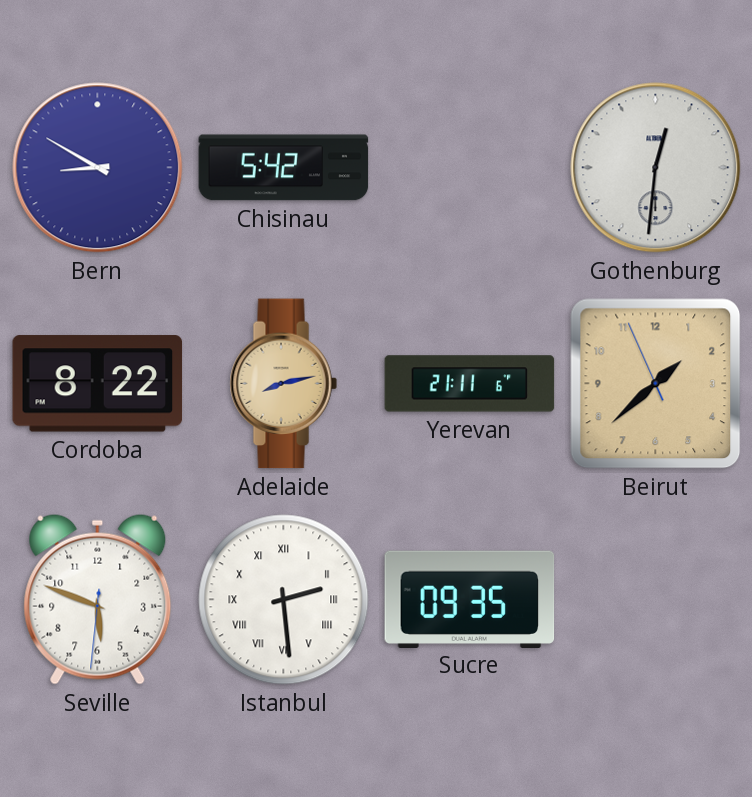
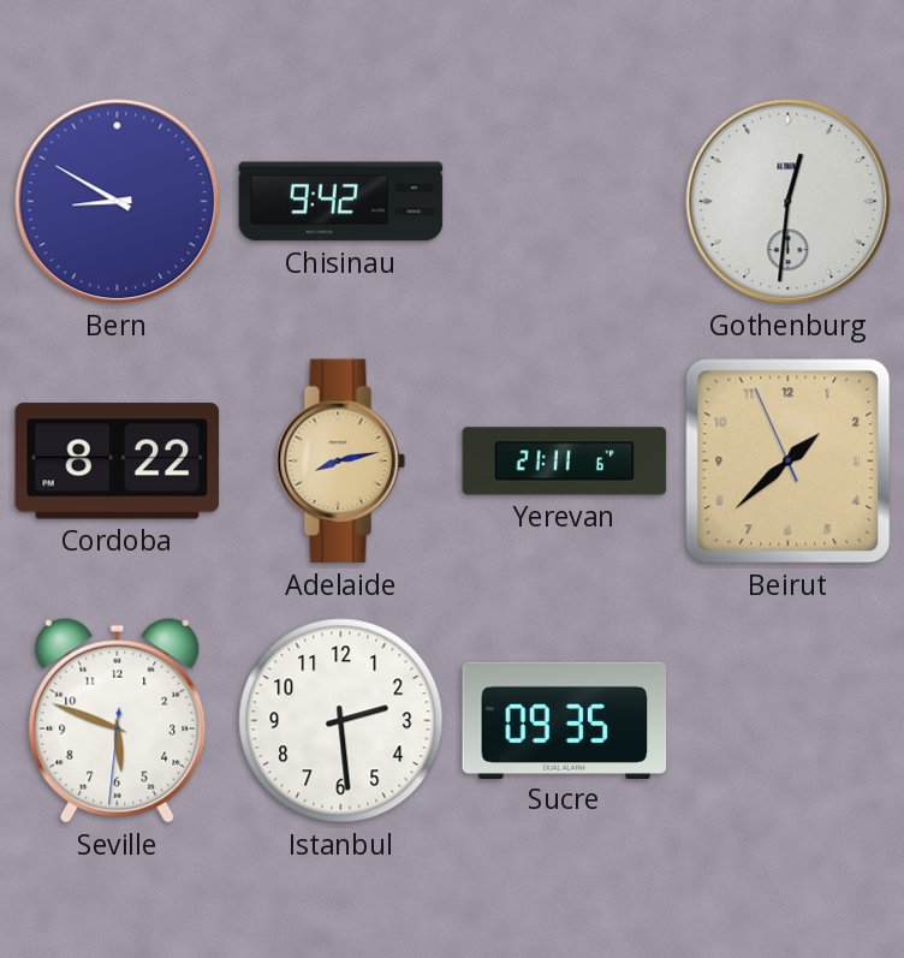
Chisinau: 5:42 -> 9:42
Istanbul numerals: Roman -> Arabic
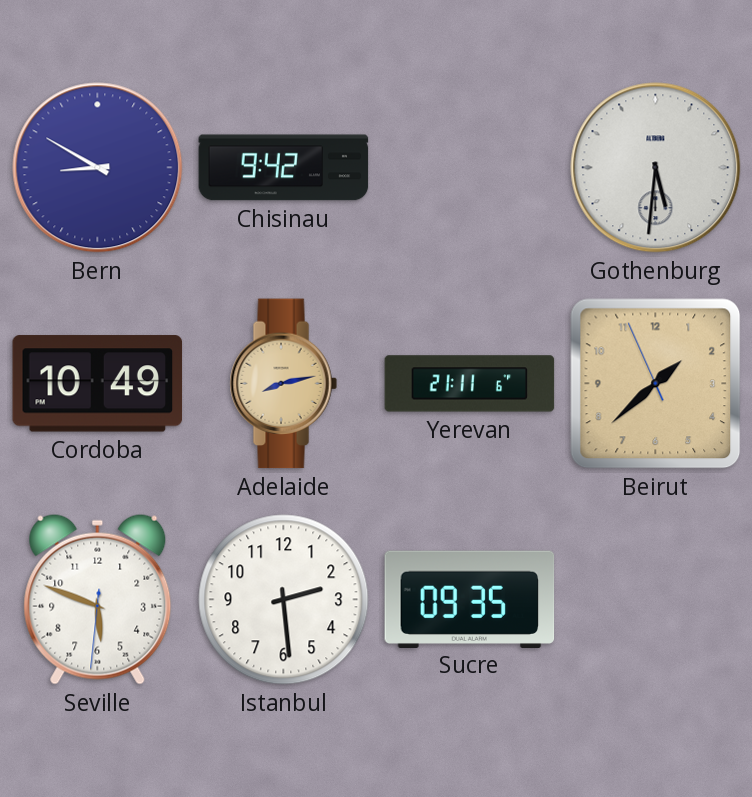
Gothenburg: 12:31 -> 5:31
Cordoba: 8:22 -> 10:49
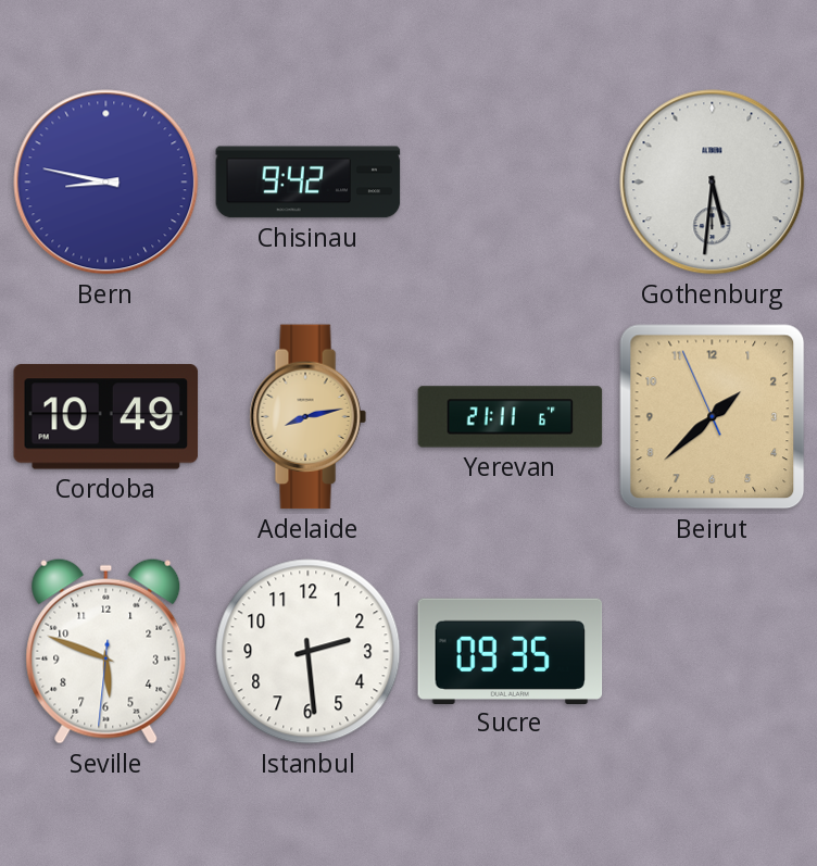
Bern: 8:50 -> 8:47
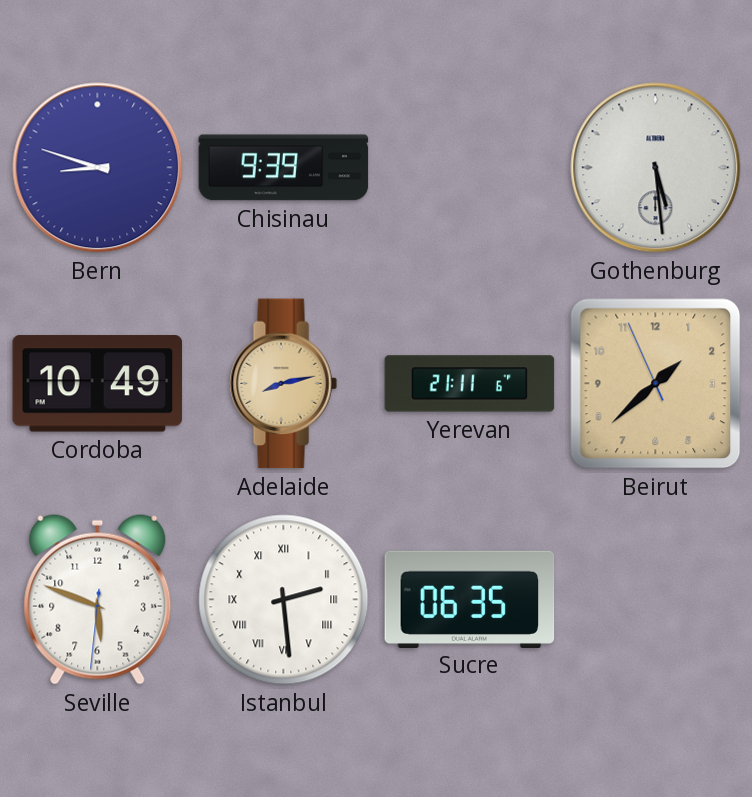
Bern: 8:47 -> 8:48
Chisinau: 9:42 -> 9:39
Gothenburg: 5:31 -> 5:29
Istanbul numerals: Arabic -> Roman
Sucre: 09:35 -> 06:35
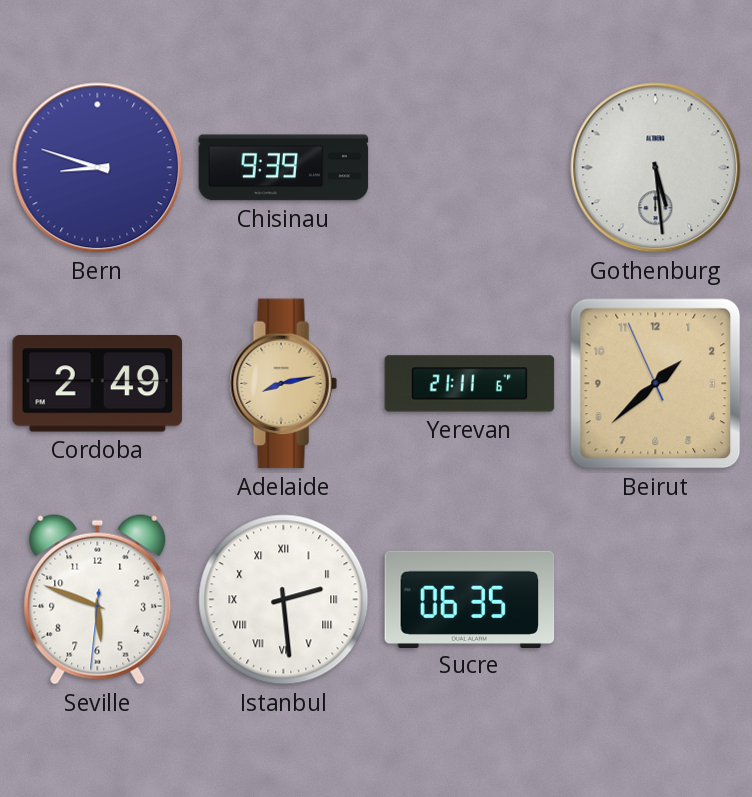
Cordoba: 10:49 -> 2:49
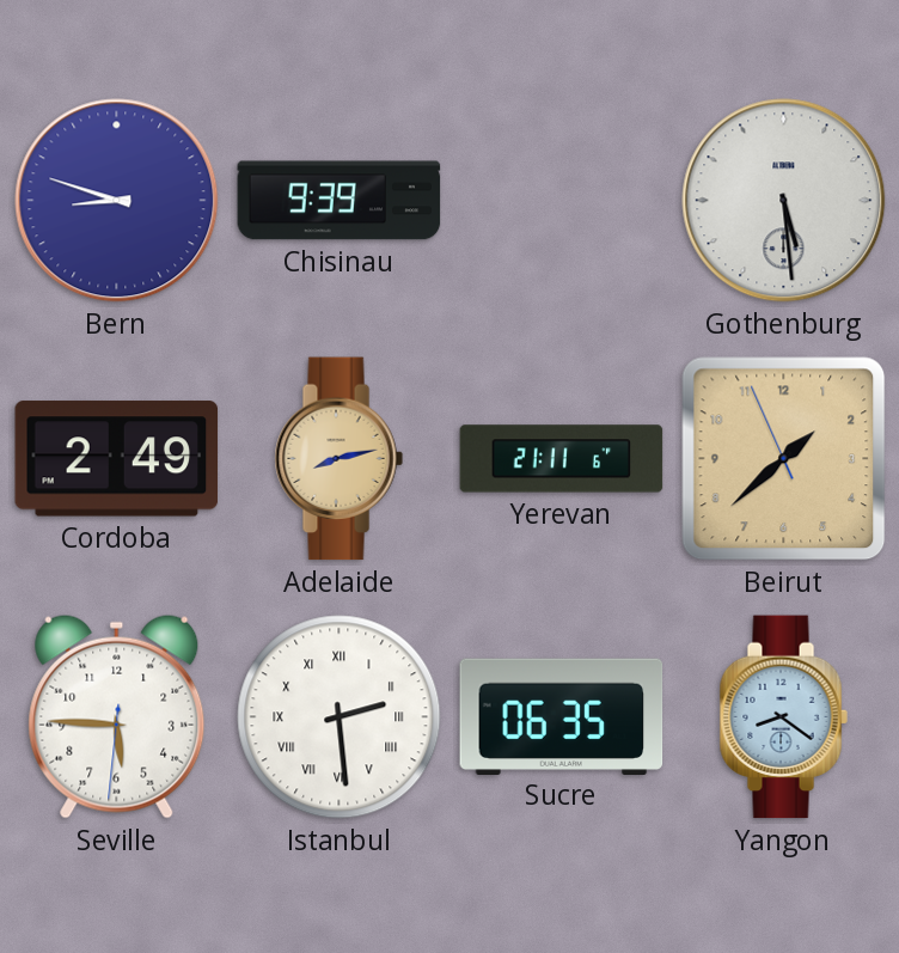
Seville: 5:48 -> 5:45
Yangon: none -> 8:21
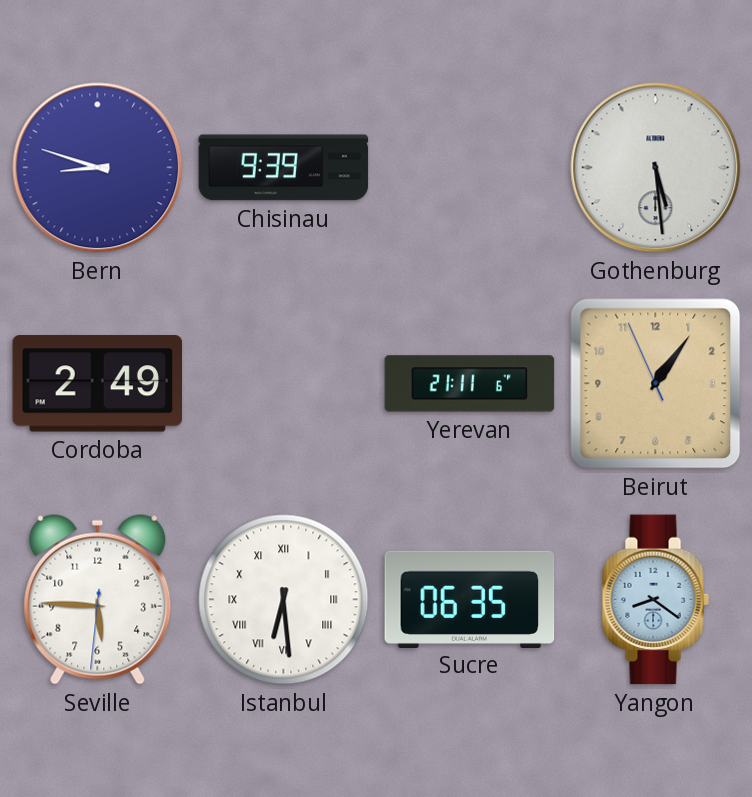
Adelaide: 8:13 -> none
Beirut: 1:37 -> 1:05
Istanbul: 2:29 -> 6:29
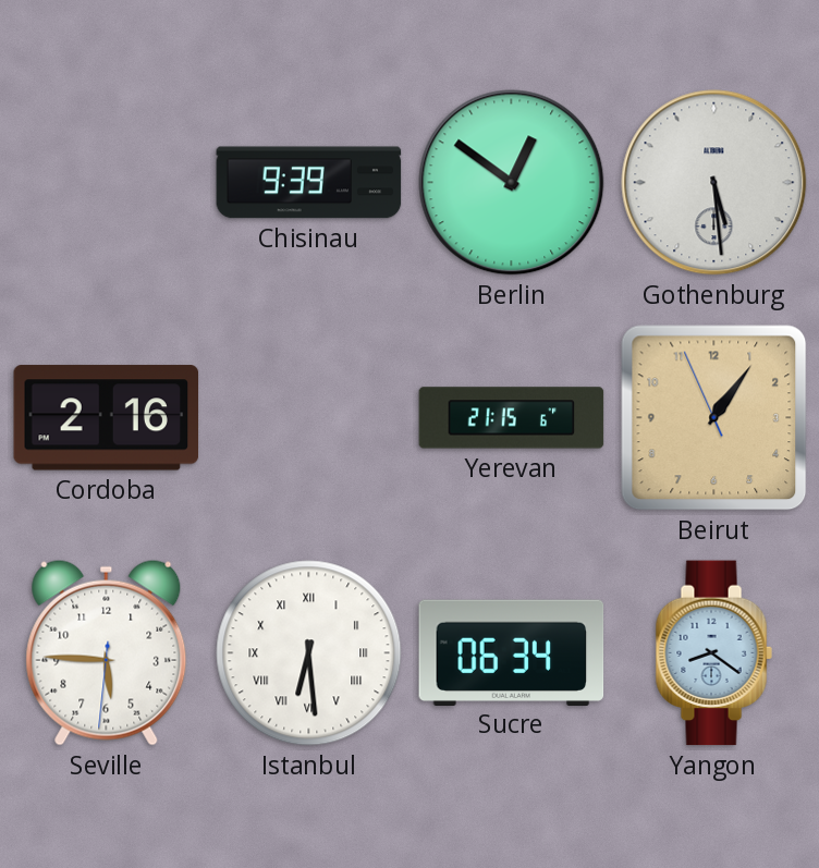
Bern: 8:48 -> none
Berlin: none -> 12:51
Cordoba: 2:49 -> 2:16
Yerevan: 21:11 -> 21:15
Sucre: 06:35 -> 06:34
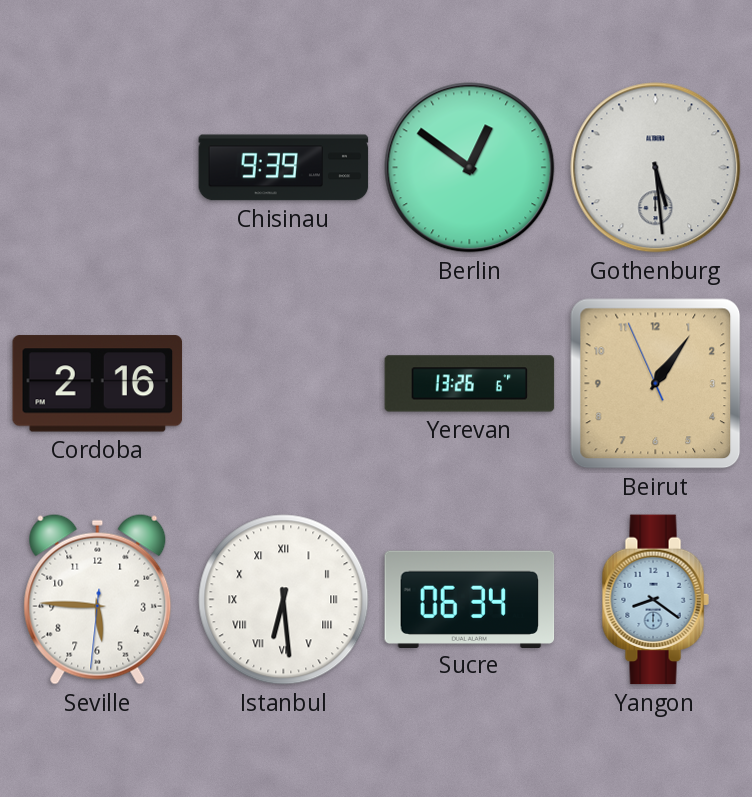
Yerevan: 21:15 -> 13:26
